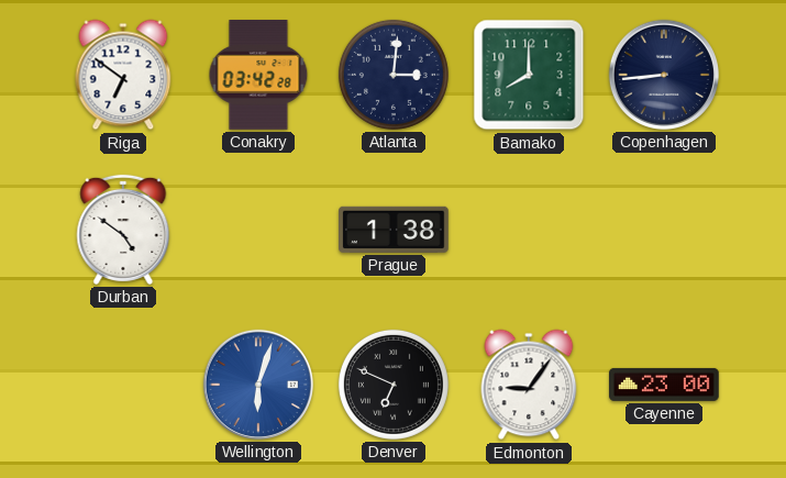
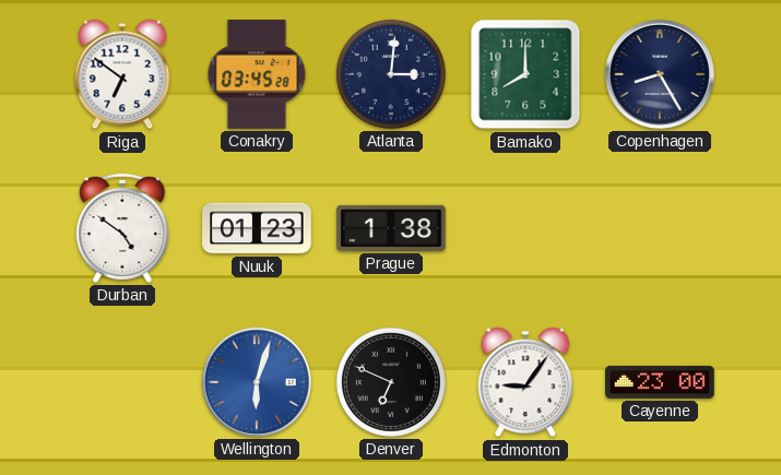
Conakry: 03:42 -> 03:45
Copenhagen: 8:44 -> 8:25
Nuuk: none -> 01:23
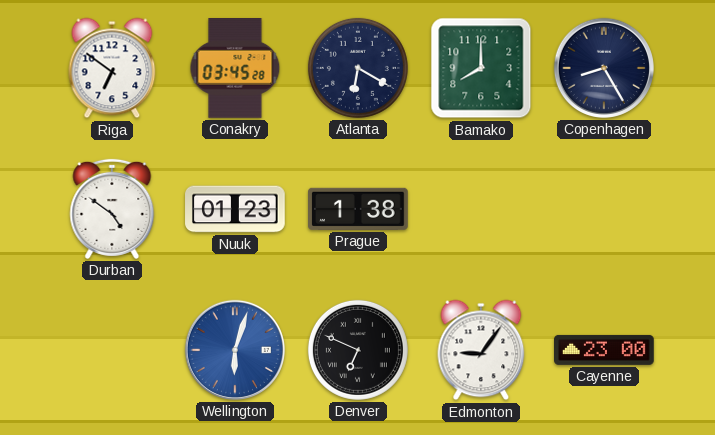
Atlanta: 3:01 -> 6:20
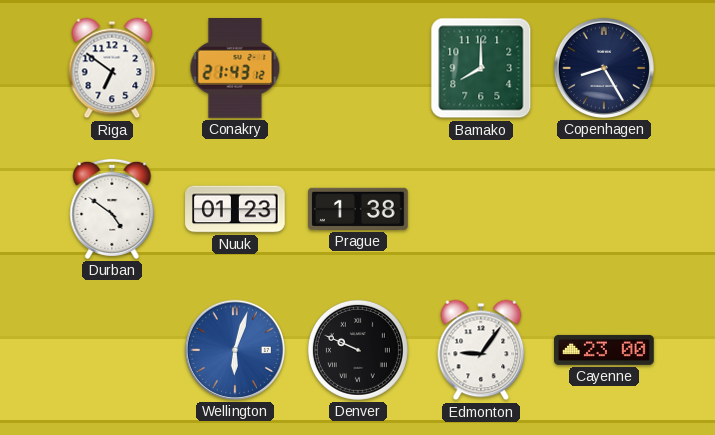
Conakry: 03:45 -> 21:43
Atlanta: 6:20 -> none
Denver: 6:49 -> 9:49
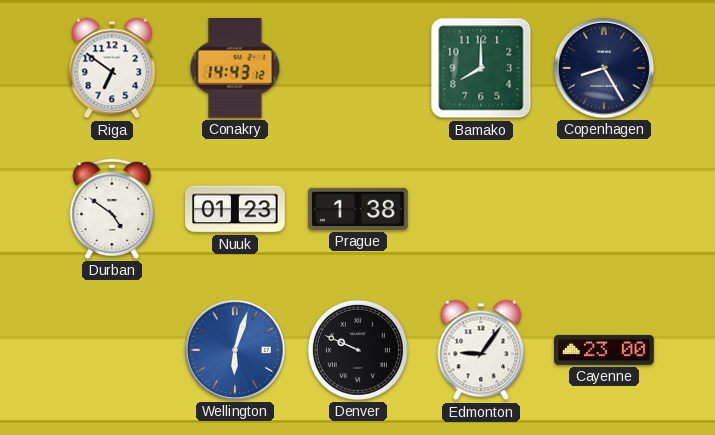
Conakry: 21:43 -> 14:43
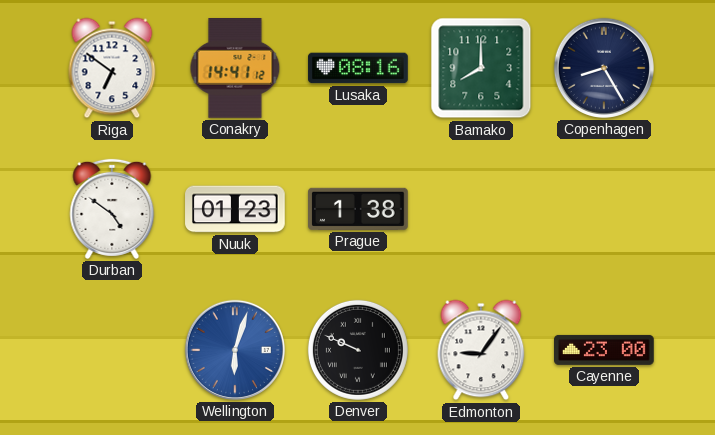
Conakry: 14:43 -> 14:41
Lusaka: none -> 08:16
